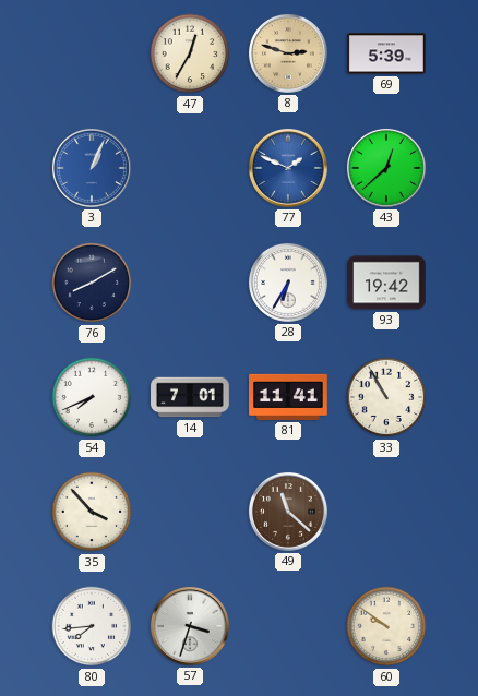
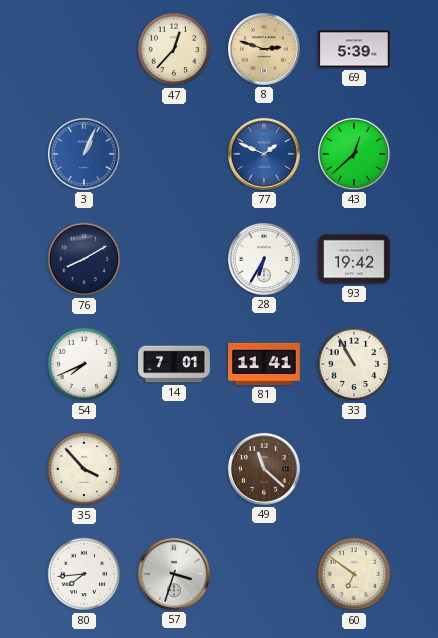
47: 12:35 -> 12:37
60: 9:51 -> 6:51
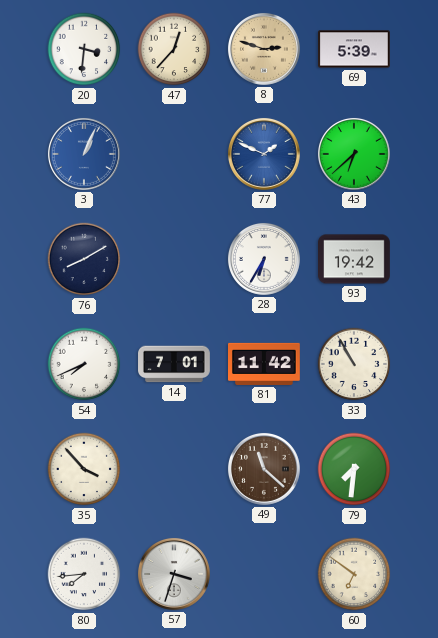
20: none -> 3:31
43: 12:38 -> 6:38
81: 11:41 -> 11:42
79: none -> 7:31
